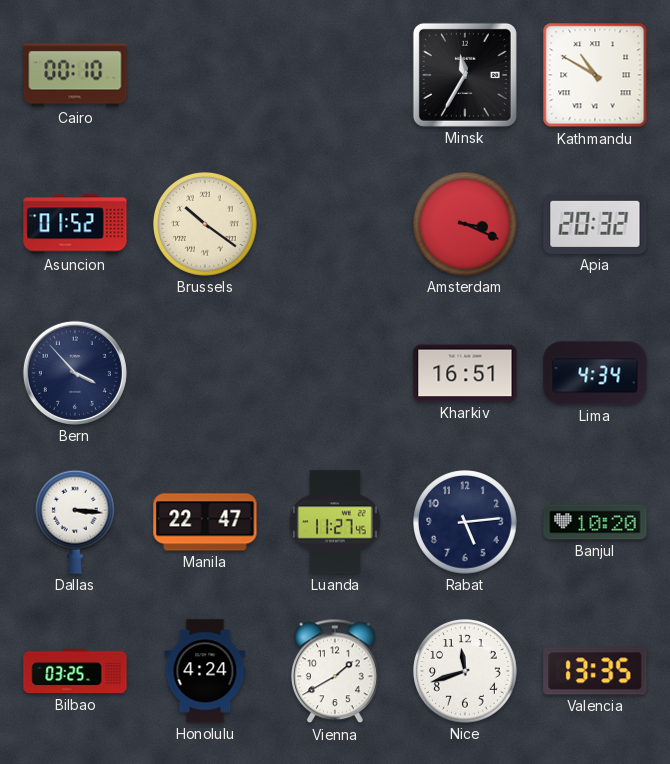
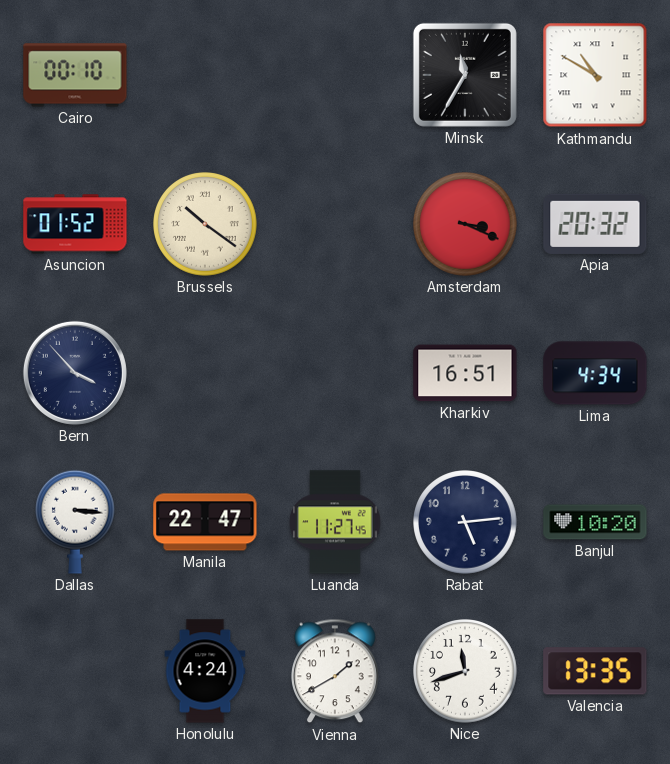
Bilbao: 03:25 -> none
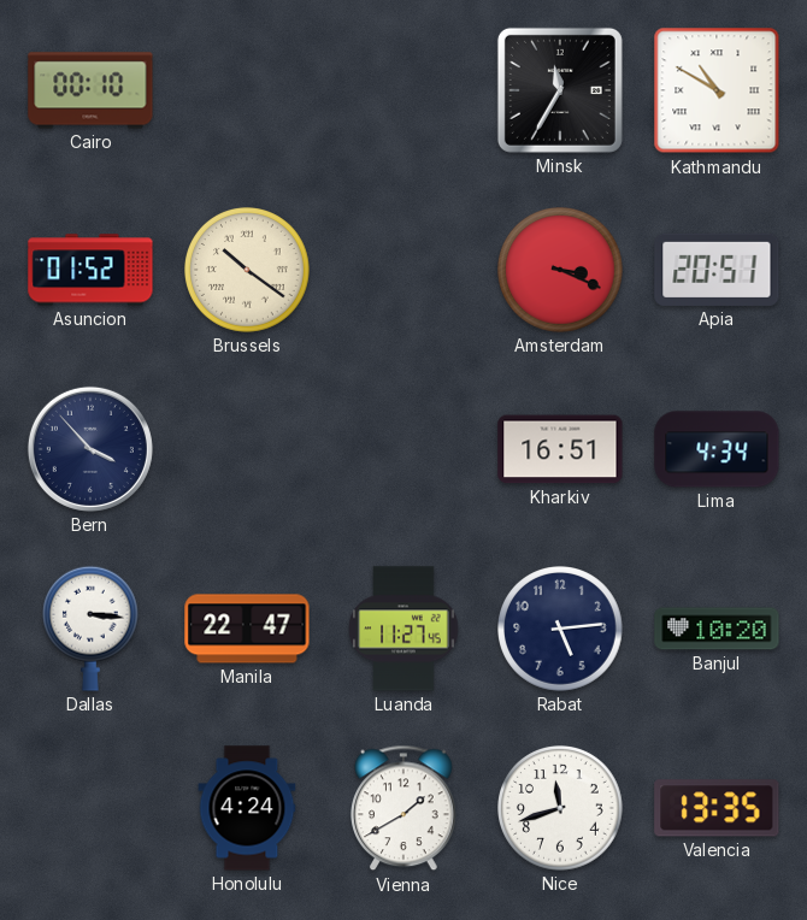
Apia: 20:32 -> 20:51
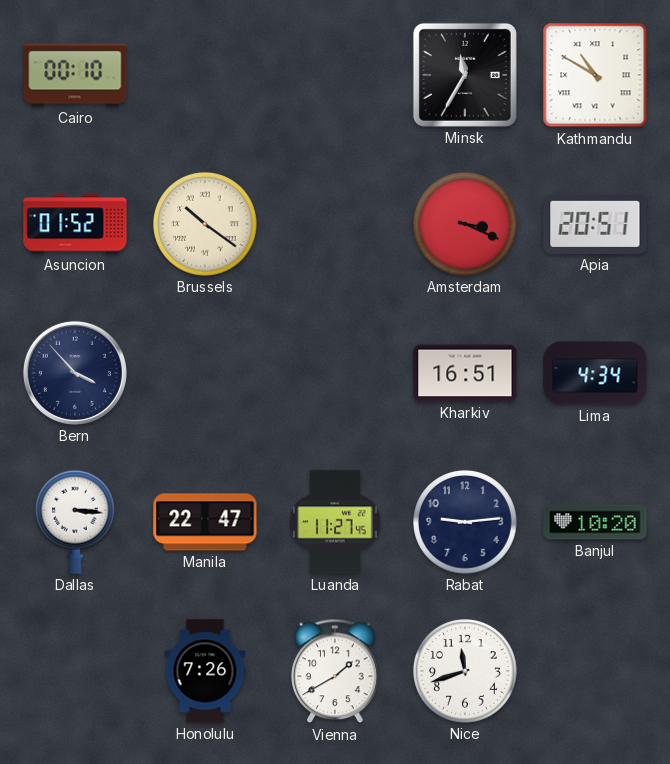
Rabat: 5:14 -> 9:14
Honolulu: 4:24 -> 7:26
Valencia: 13:35 -> none
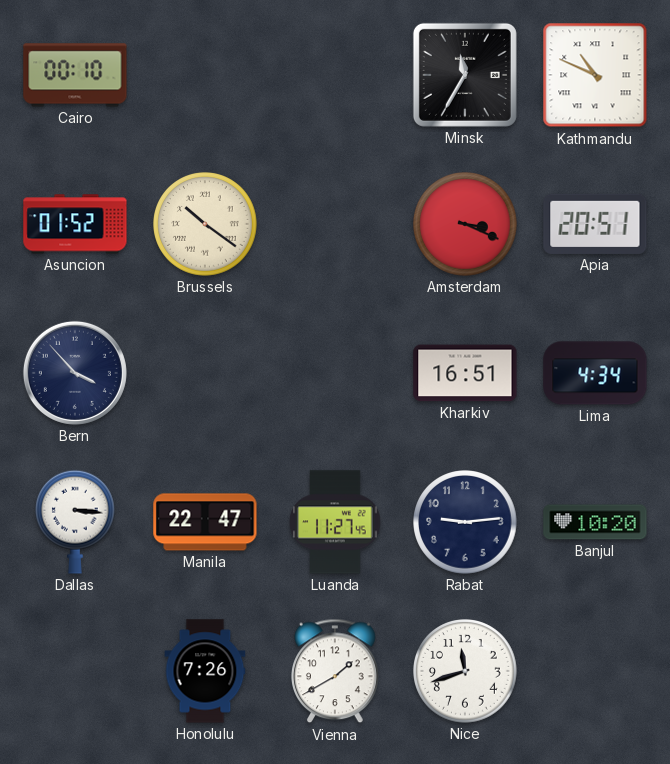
Kathmandu: 10:50 -> 10:49
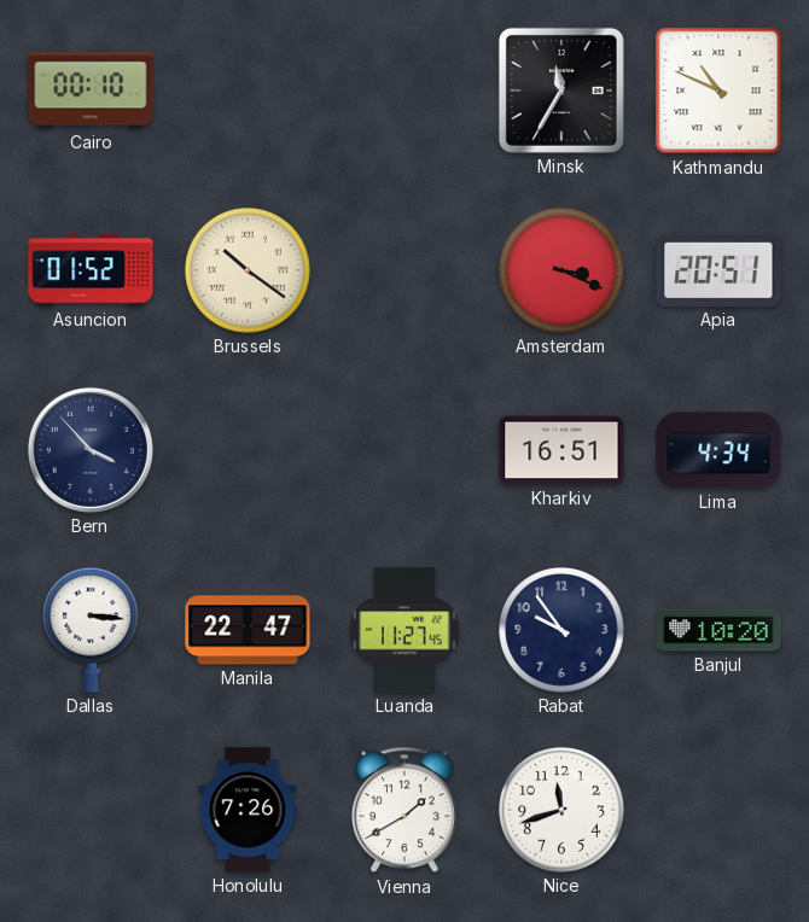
Rabat: 9:14 -> 9:54
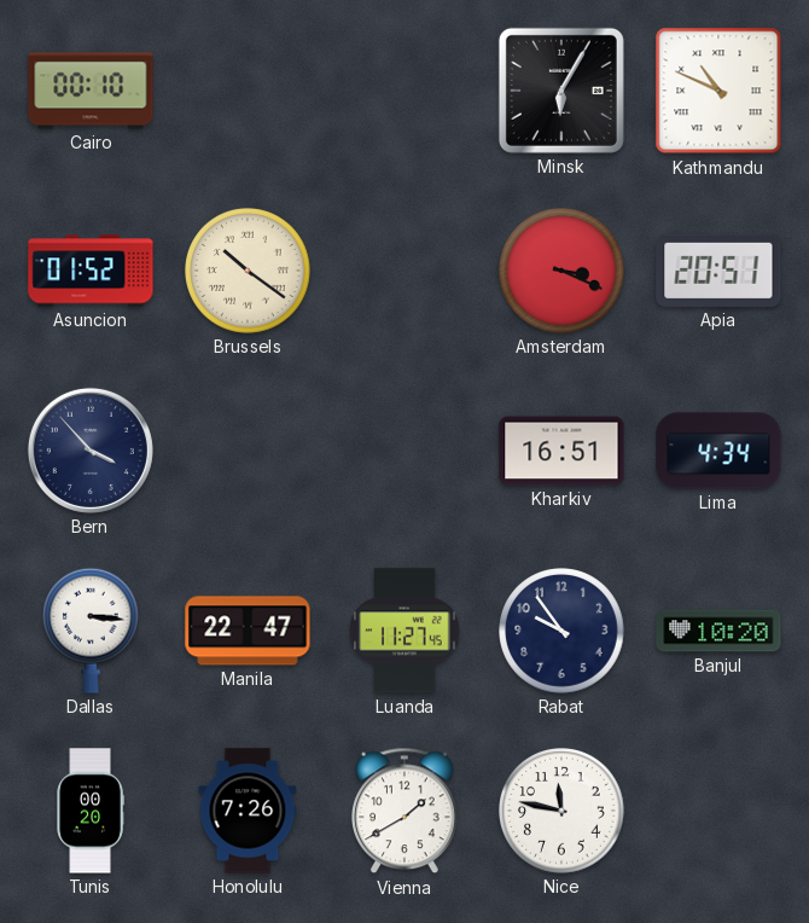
Minsk: 11:35 -> 6:05
Tunis: none -> 00:20
Nice: 11:42 -> 11:47
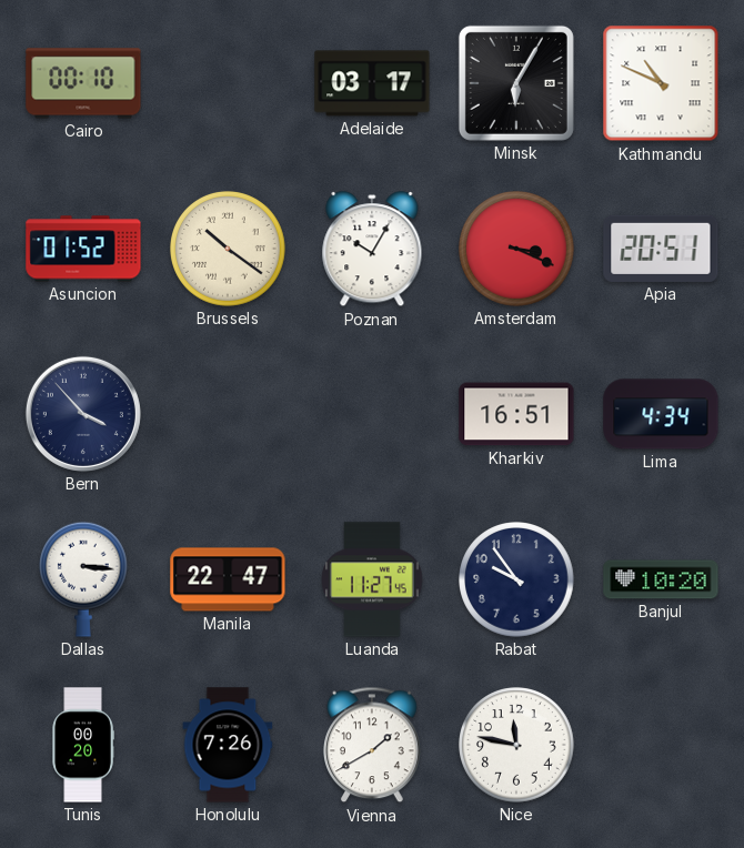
Adelaide: none -> 03:17
Poznan: none -> 10:05
